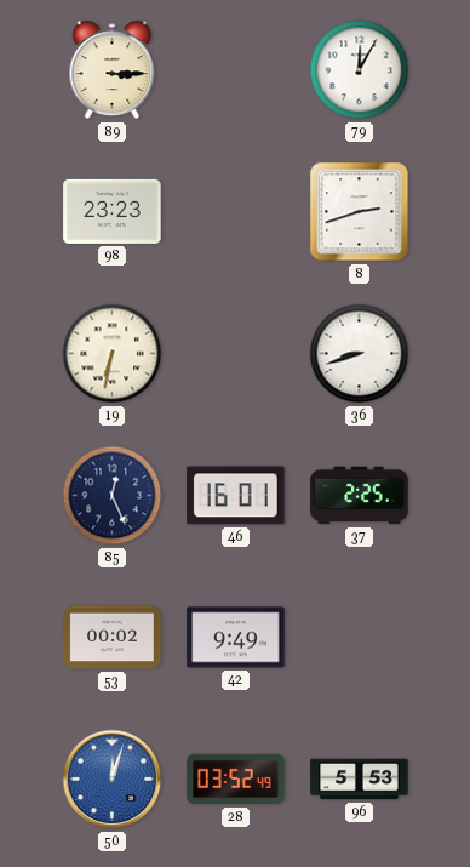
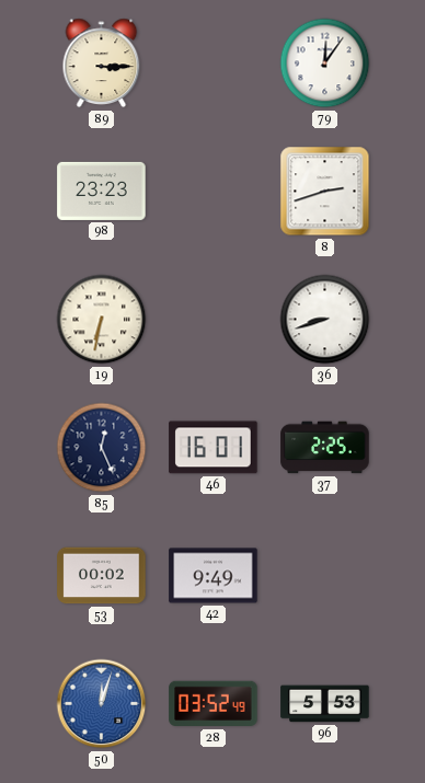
79: 12:05 -> 12:06
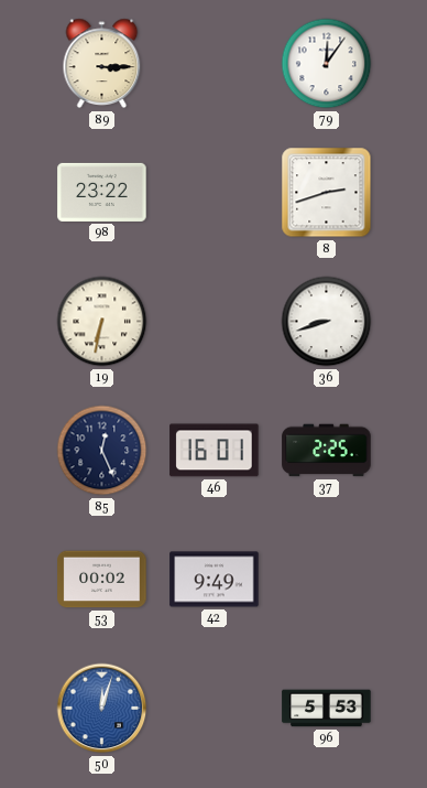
98: 23:23 -> 23:22
28: 03:52 -> none
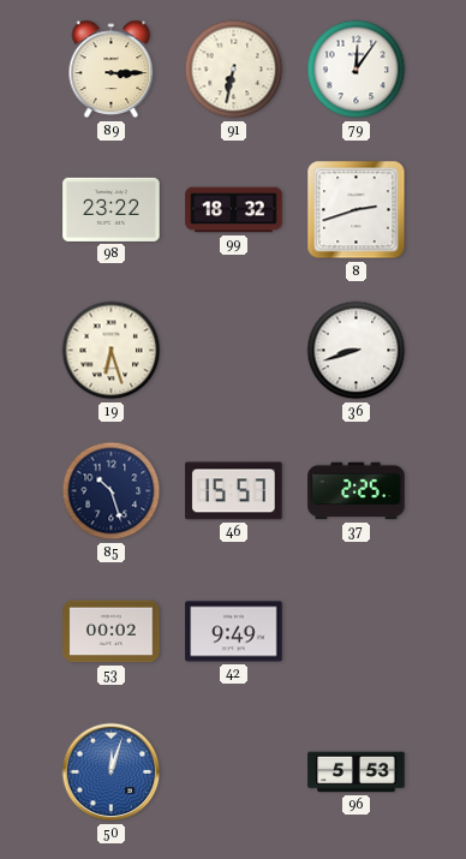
91: none -> 6:32
99: none -> 18:32
19: 6:32 -> 6:27
85: 12:26 -> 10:27
46: 16:01 -> 15:57
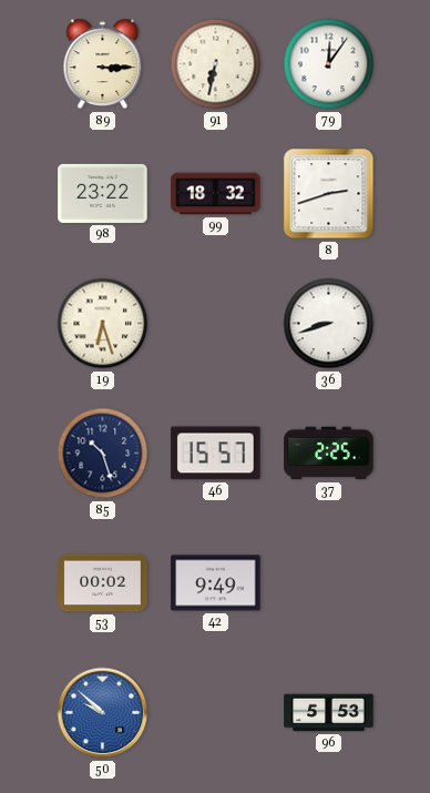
50: 12:03 -> 9:52
